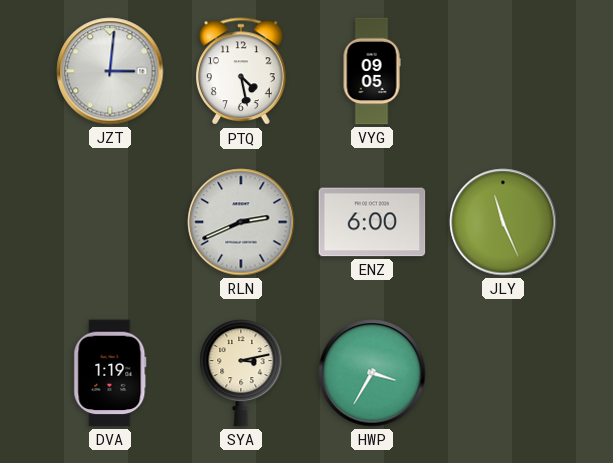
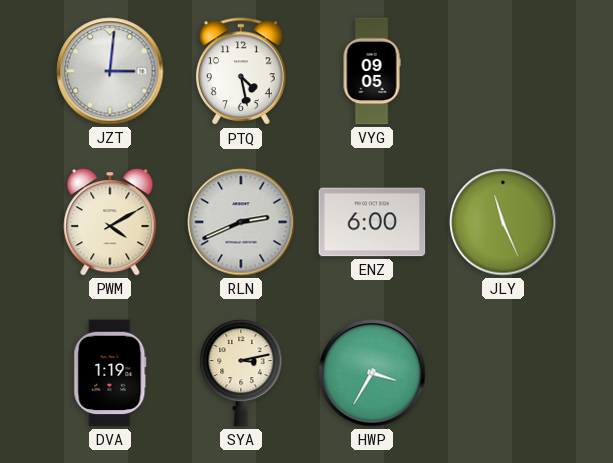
PWM: none -> 4:10
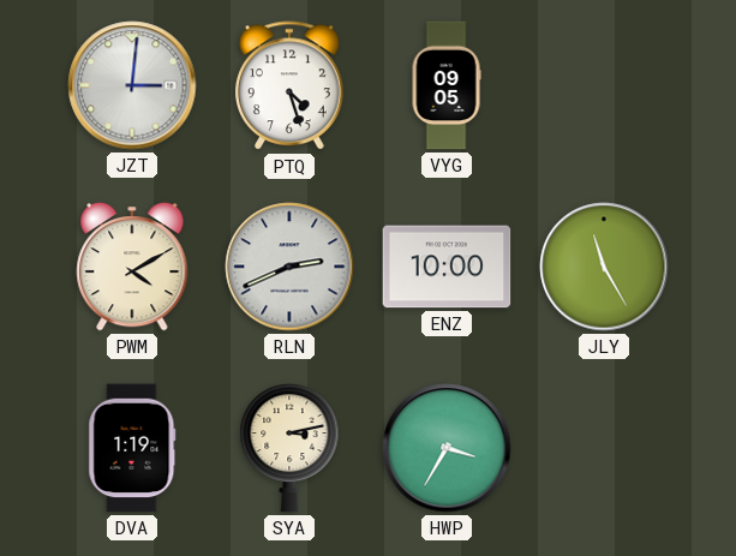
PTQ: 4:28 -> 4:27
ENZ: 6:00 -> 10:00
JLY: 11:26 -> 11:25
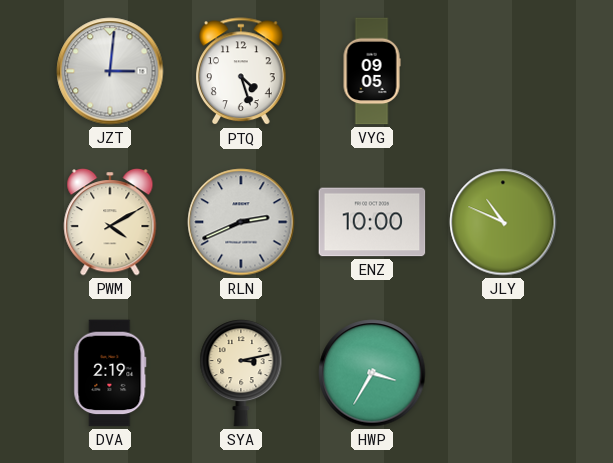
JLY: 11:25 -> 10:49
DVA: 1:19 -> 2:19
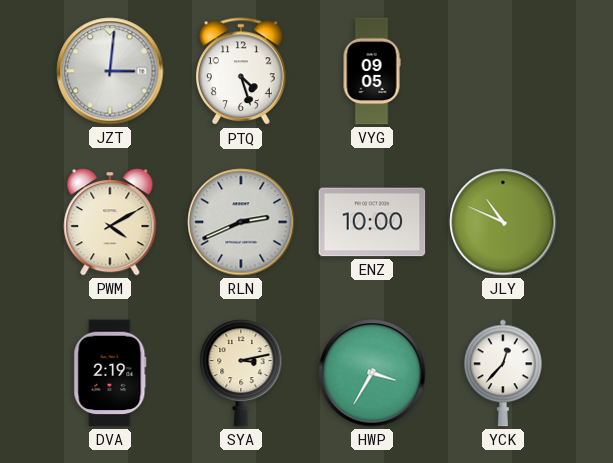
YCK: none -> 12:37
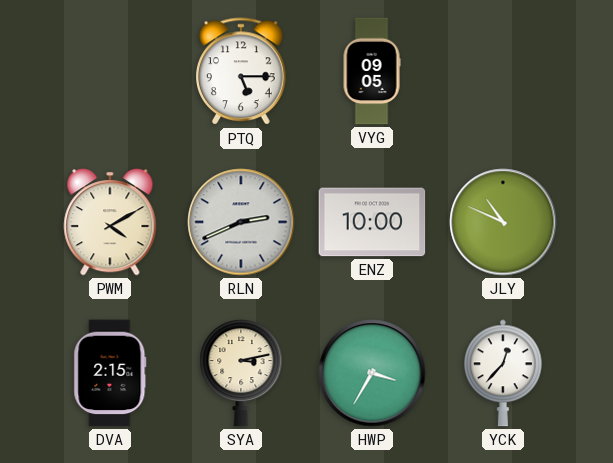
JZT: 3:01 -> none
PTQ: 4:27 -> 5:15
DVA: 2:19 -> 2:15
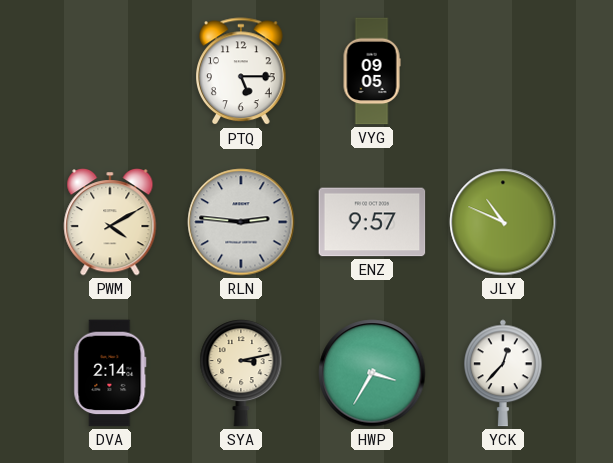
RLN: 2:41 -> 2:46
ENZ: 10:00 -> 9:57
DVA: 2:15 -> 2:14
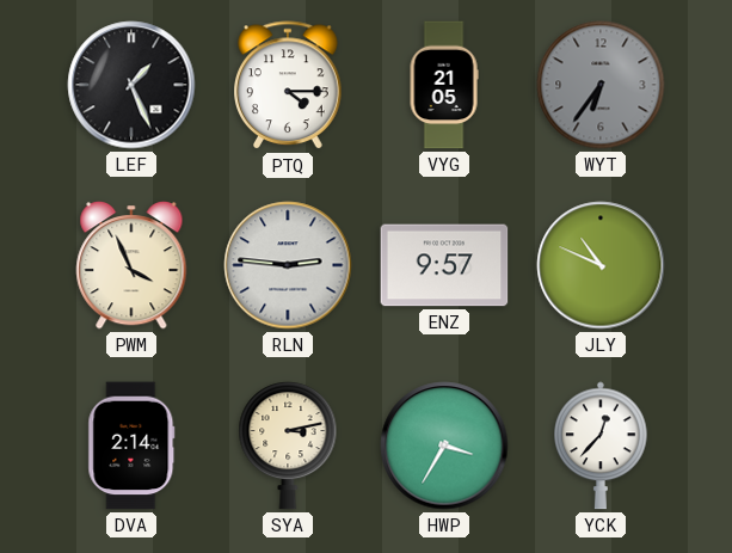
LEF: none -> 1:26
PTQ: 5:15 -> 4:15
VYG: 09:05 -> 21:05
WYT: none -> 6:36
PWM: 4:10 -> 3:56
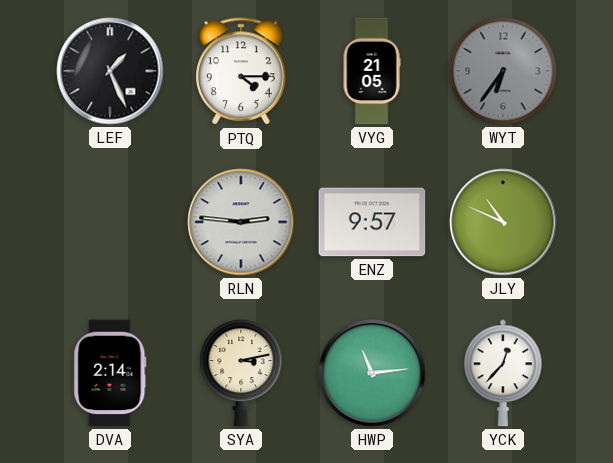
PWM: 3:56 -> none
HWP: 3:35 -> 11:14
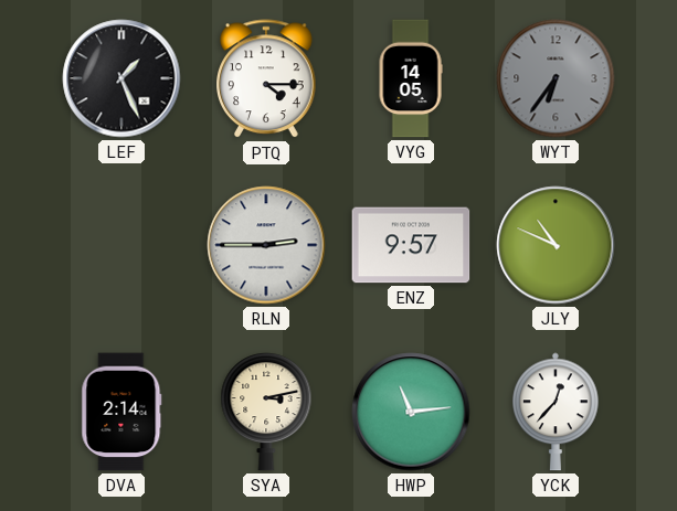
VYG: 21:05 -> 14:05
RLN: 2:46 -> 2:45
